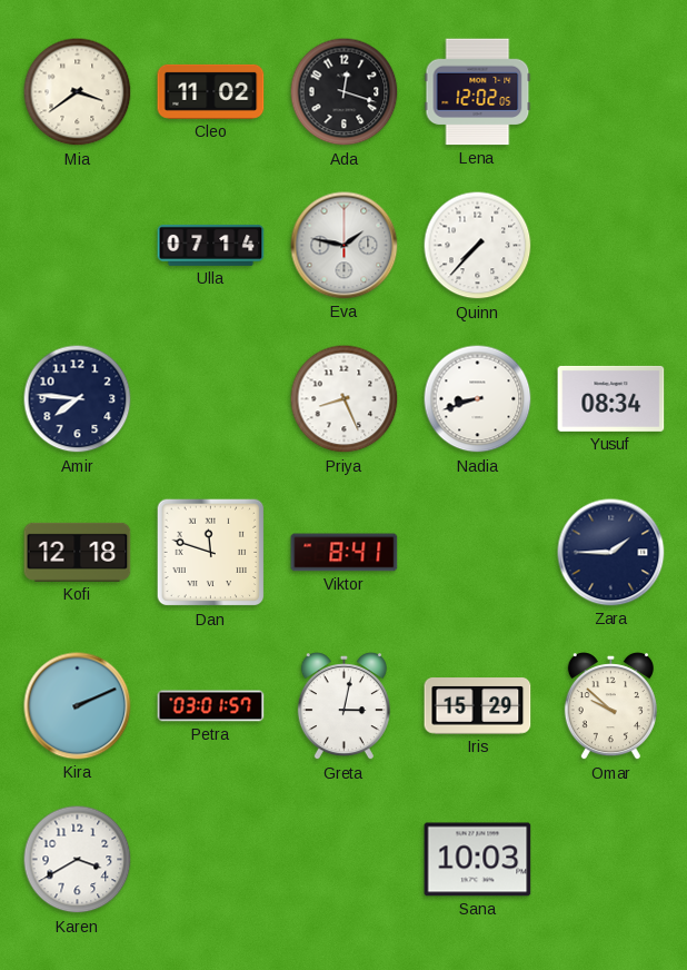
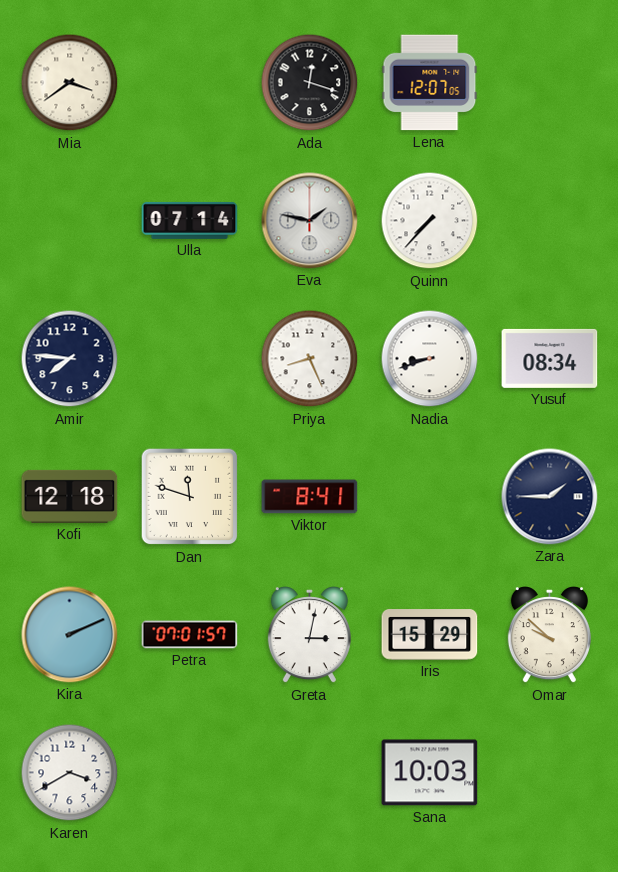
Cleo: 11:02 -> none
Lena: 12:02 -> 12:07
Petra: 03:01 -> 07:01
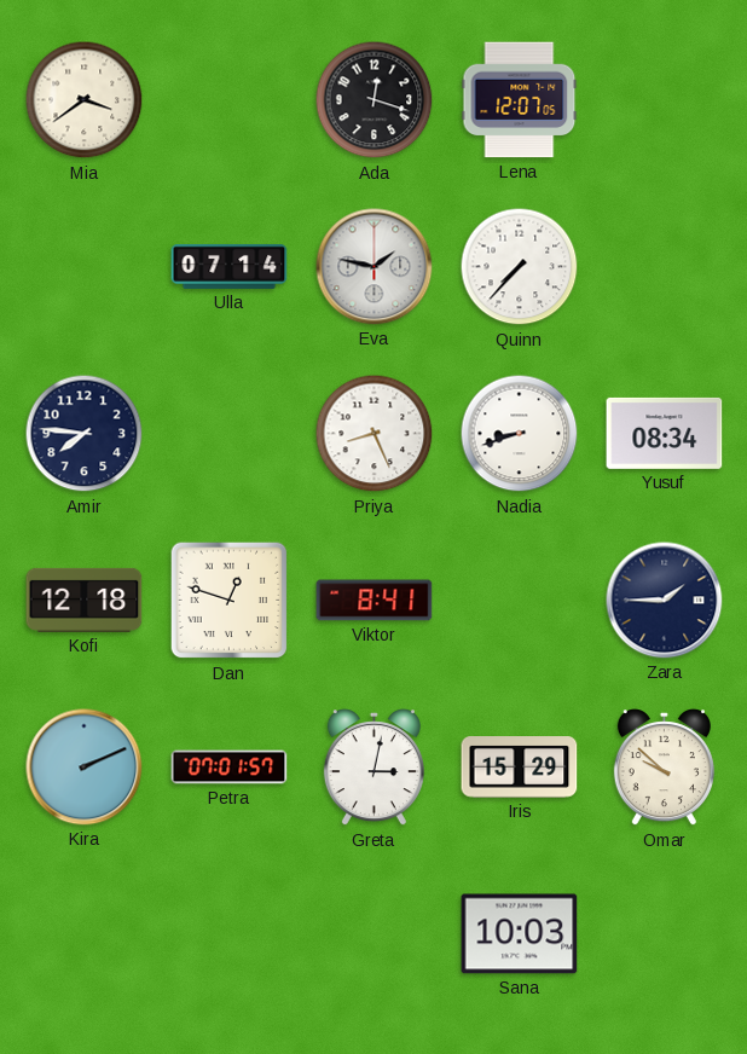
Dan: 11:48 -> 12:48
Karen: 3:40 -> none
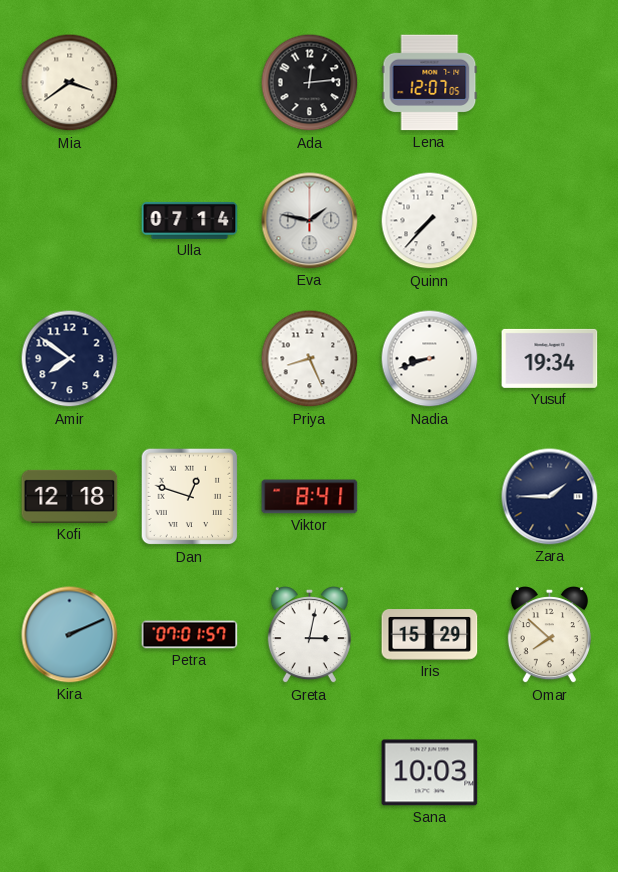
Ada: 12:18 -> 12:14
Amir: 7:46 -> 7:51
Yusuf: 08:34 -> 19:34
Omar: 9:52 -> 7:52
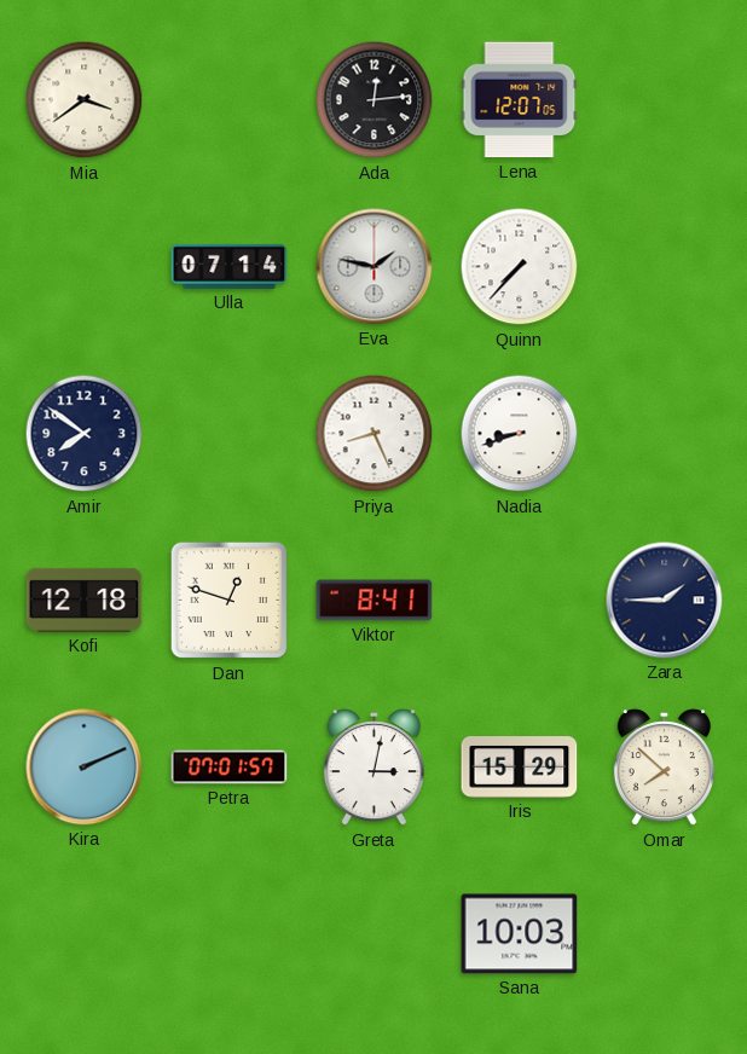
Yusuf: 19:34 -> none
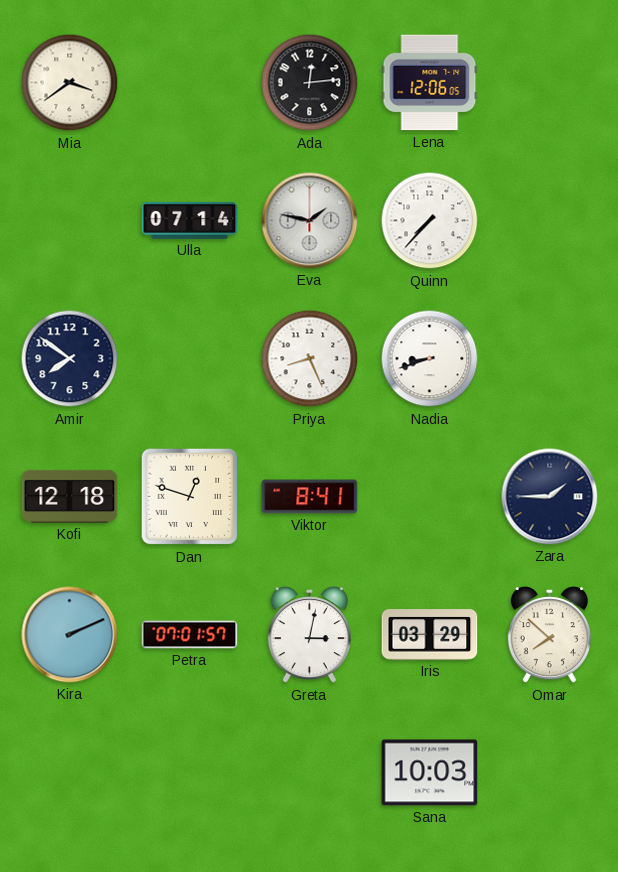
Lena: 12:07 -> 12:06
Iris: 15:29 -> 03:29
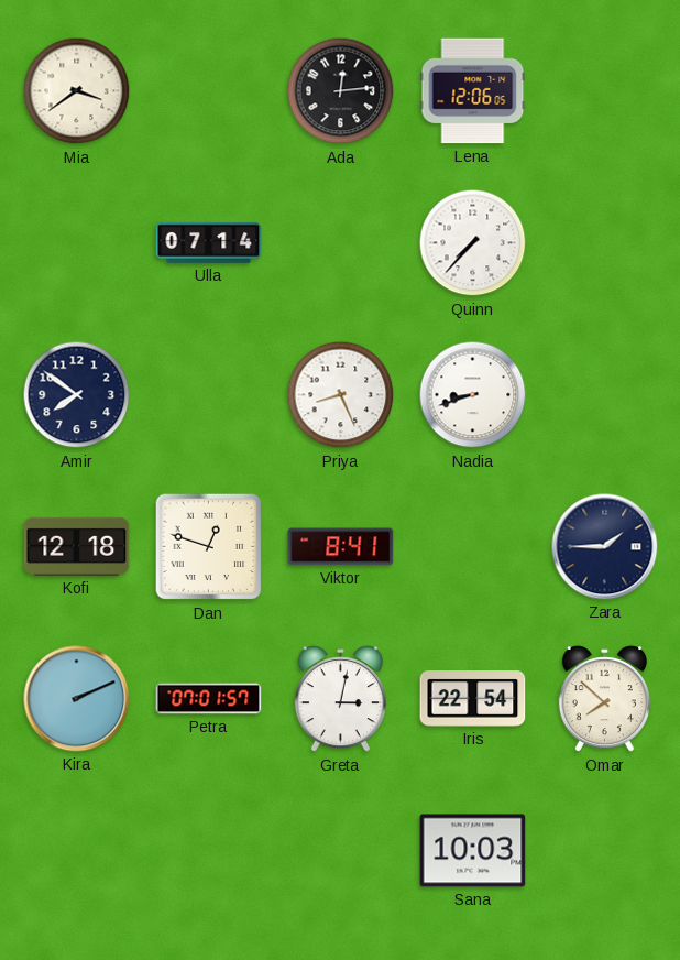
Eva: 1:47 -> none
Iris: 03:29 -> 22:54
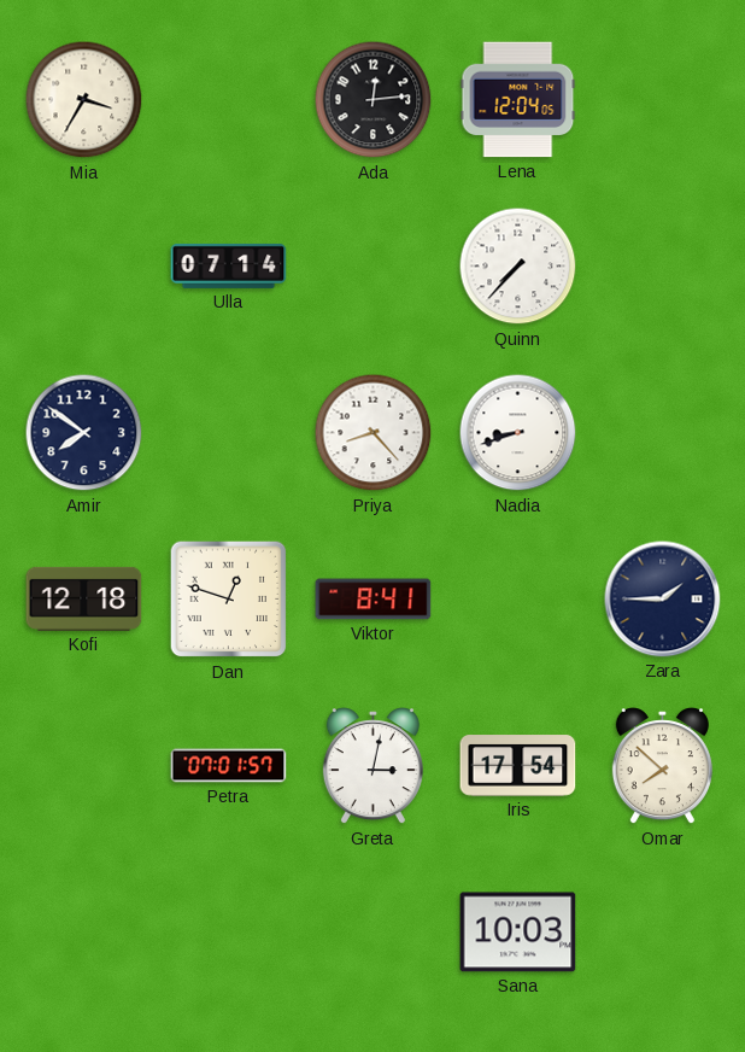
Mia: 3:39 -> 3:35
Lena: 12:06 -> 12:04
Priya: 8:26 -> 8:23
Kira: 2:11 -> none
Iris: 22:54 -> 17:54
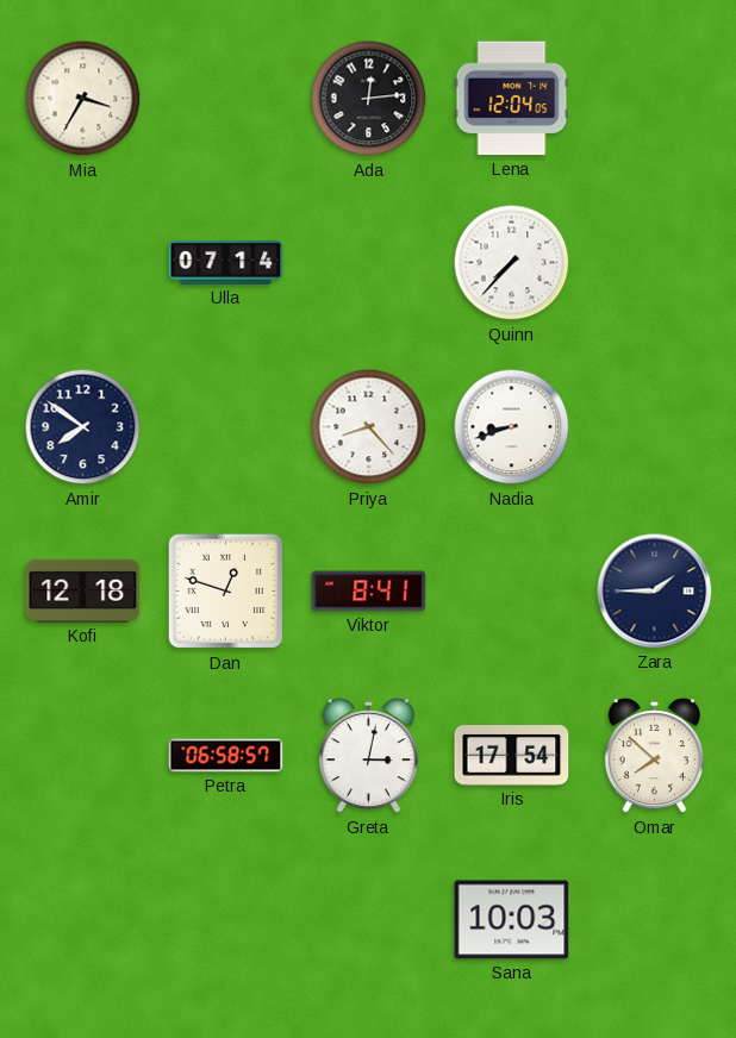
Petra: 07:01 -> 06:58
